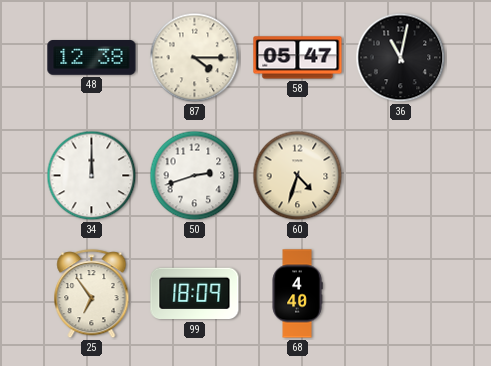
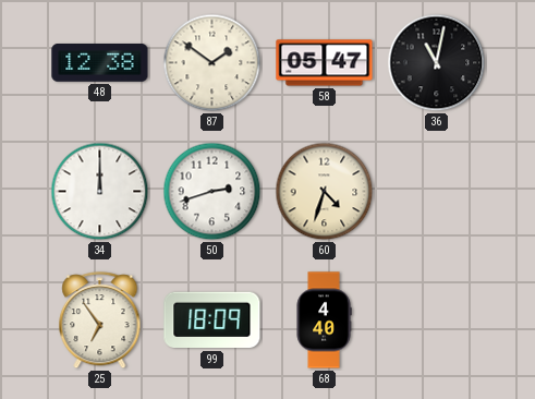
87: 4:15 -> 1:51
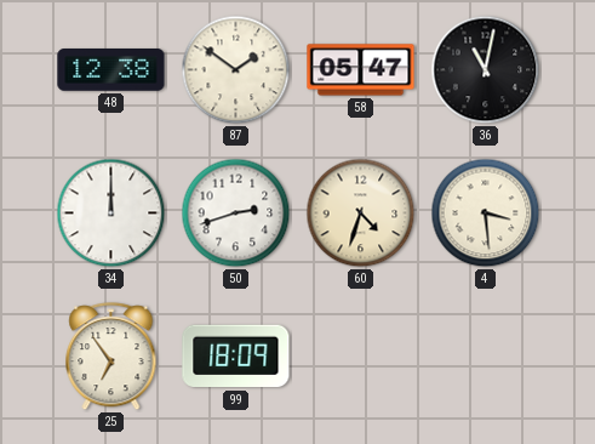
4: none -> 3:29
68: 4:40 -> none
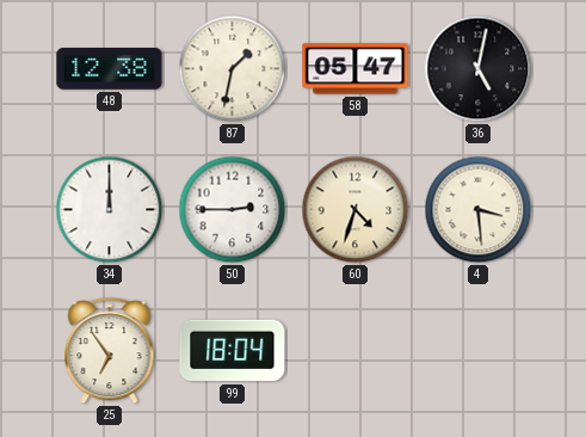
87: 1:51 -> 1:32
36: 11:02 -> 5:02
50: 2:42 -> 2:45
99: 18:09 -> 18:04
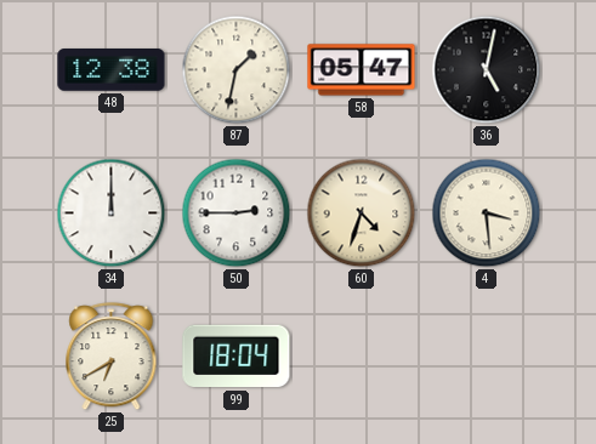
25: 6:54 -> 6:40
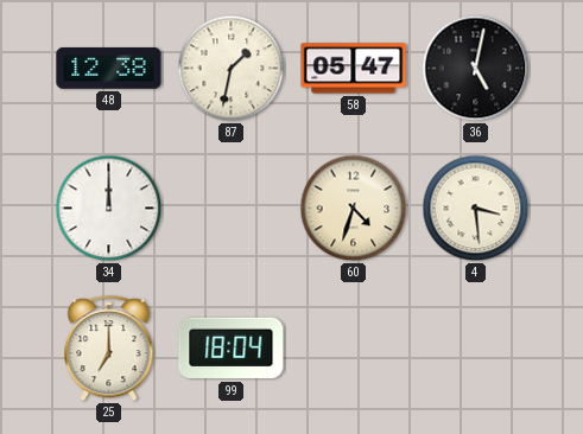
50: 2:45 -> none
25: 6:40 -> 7:00
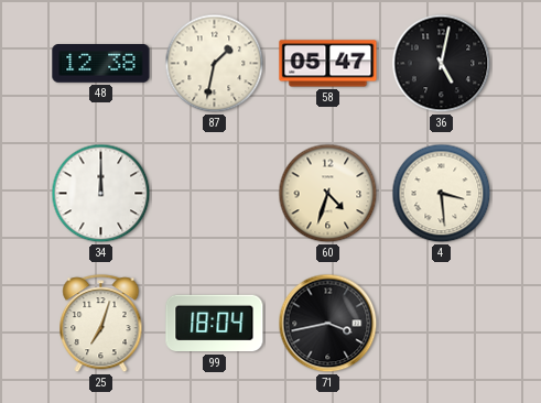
25: 7:00 -> 7:03
71: none -> 3:43
